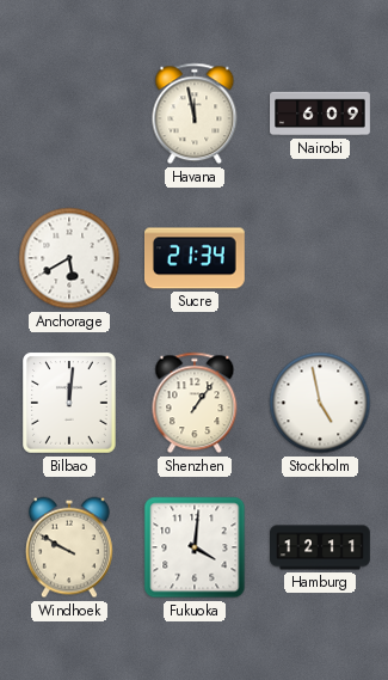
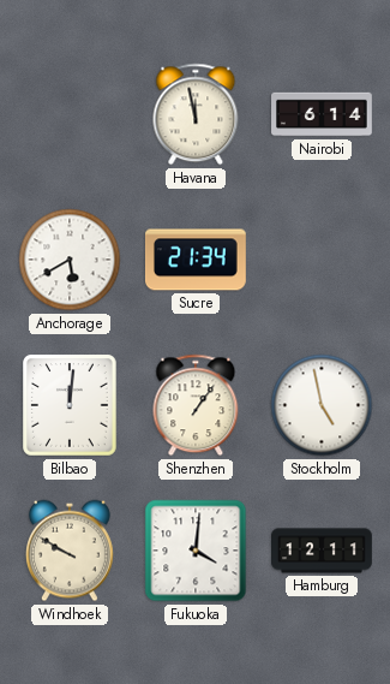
Nairobi: 6:09 -> 6:14
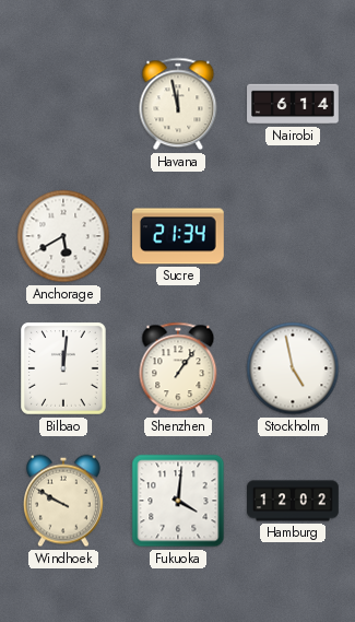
Hamburg: 12:11 -> 12:02
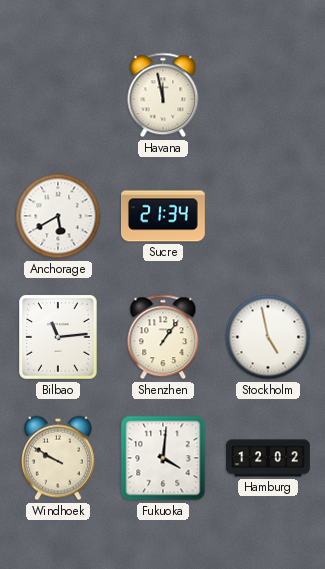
Nairobi: 6:14 -> none
Bilbao: 12:01 -> 11:14
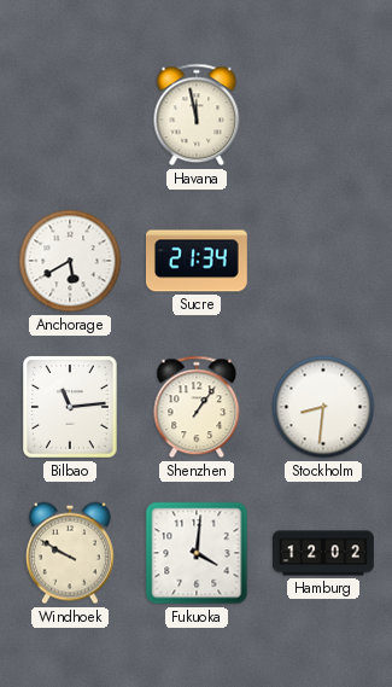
Stockholm: 4:58 -> 8:31
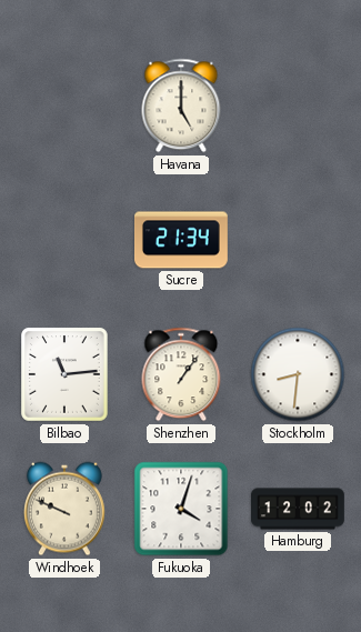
Havana: 11:58 -> 5:00
Anchorage: 5:40 -> none
Windhoek: 9:50 -> 9:49
Fukuoka: 4:01 -> 4:03
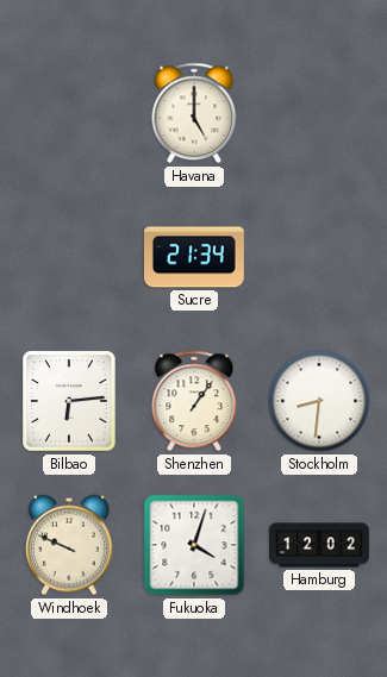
Bilbao: 11:14 -> 6:14
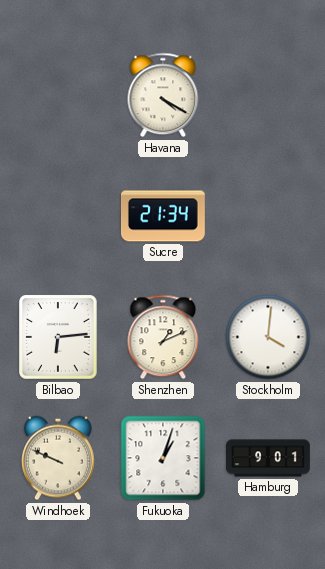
Havana: 5:00 -> 4:20
Shenzhen: 1:06 -> 1:11
Stockholm: 8:31 -> 4:01
Fukuoka: 4:03 -> 1:03
Hamburg: 12:02 -> 9:01
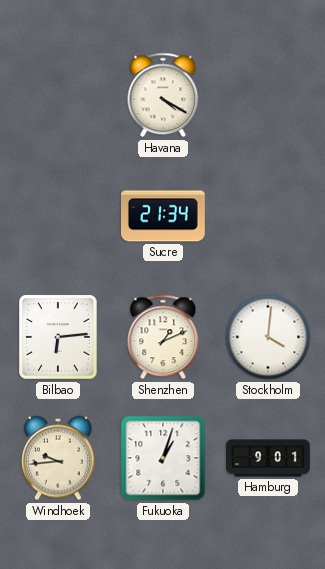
Windhoek: 9:49 -> 9:44
